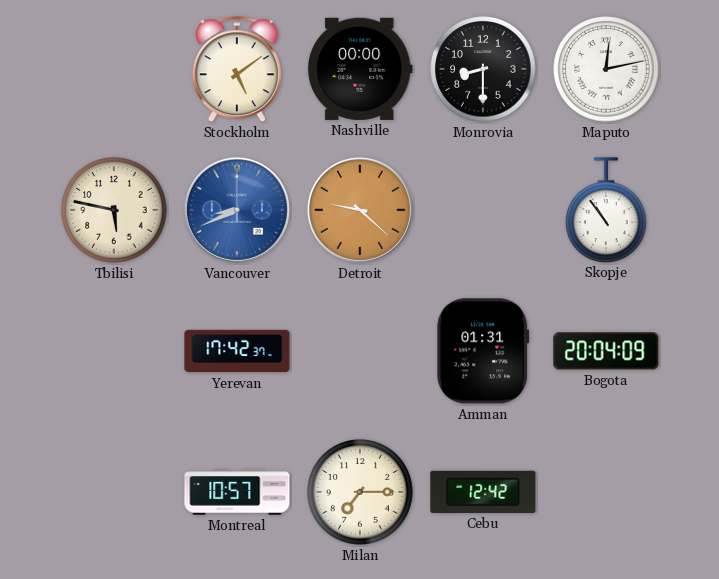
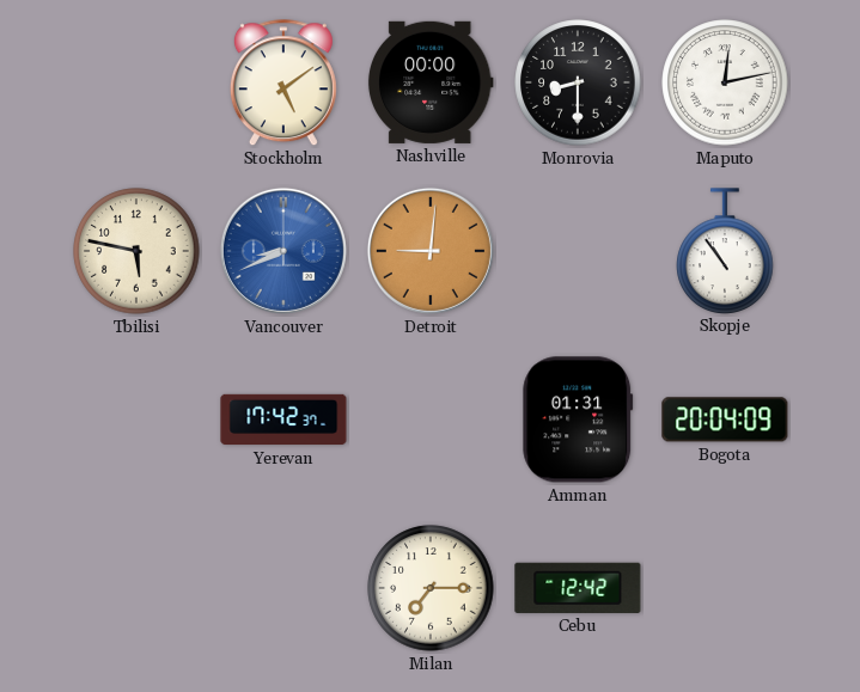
Detroit: 9:22 -> 9:01
Montreal: 10:57 -> none
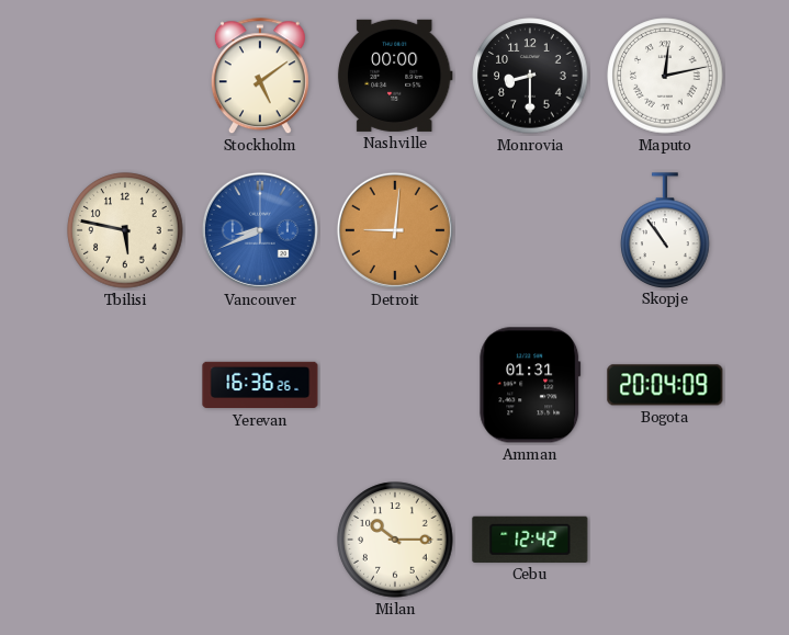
Yerevan: 17:42 -> 16:36
Milan: 7:15 -> 10:15
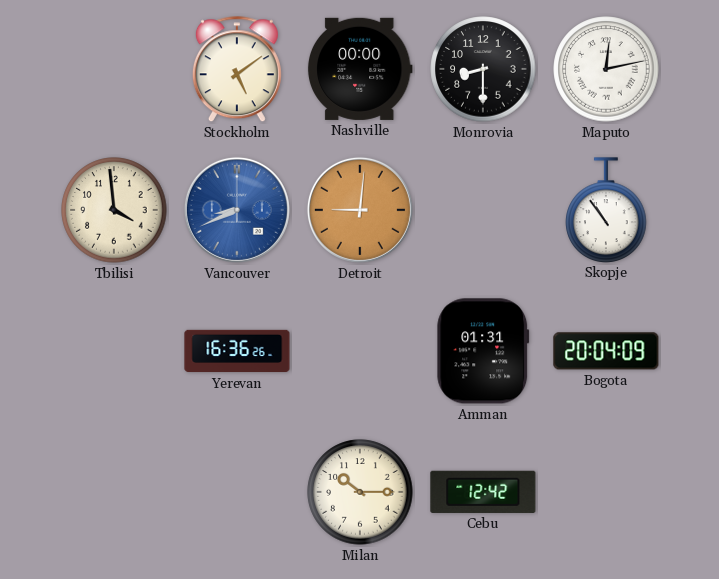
Tbilisi: 5:47 -> 3:59
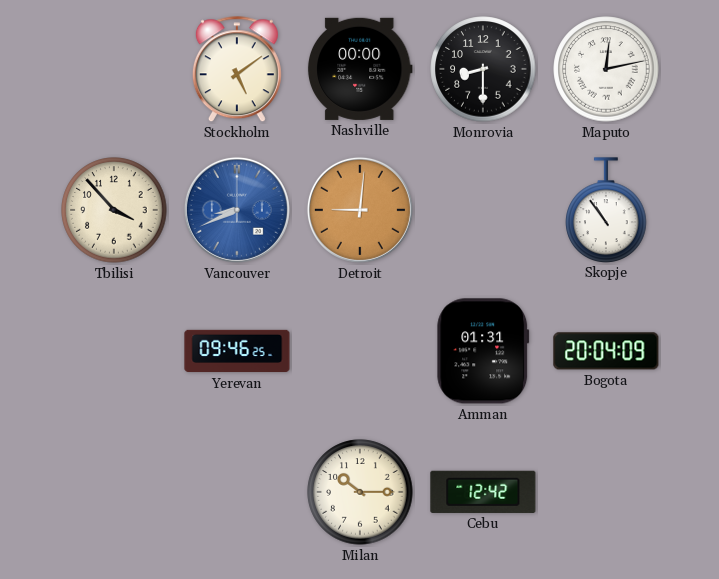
Tbilisi: 3:59 -> 3:53
Yerevan: 16:36 -> 09:46
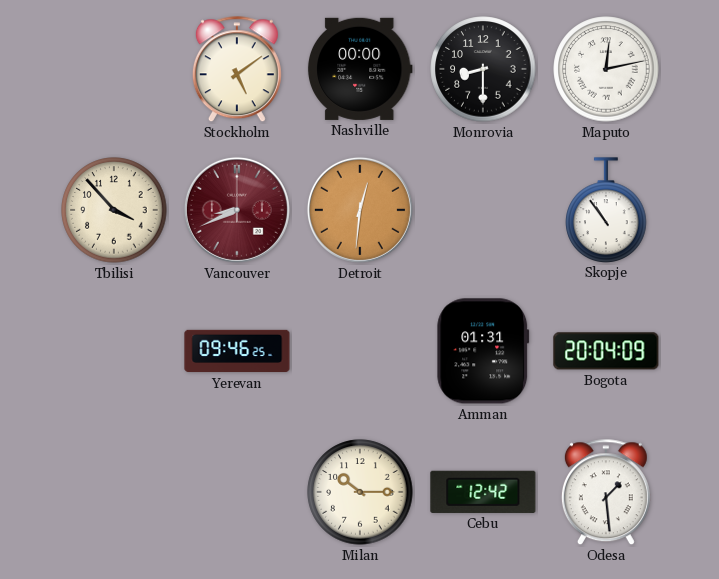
Vancouver dial: blue -> burgundy
Detroit: 9:01 -> 12:31
Odesa: none -> 1:29
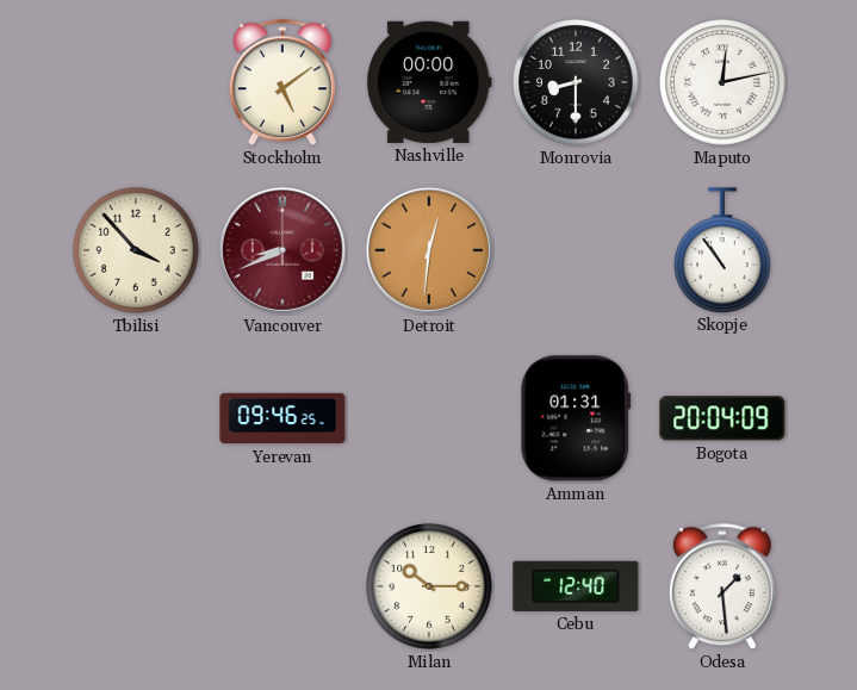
Cebu: 12:42 -> 12:40
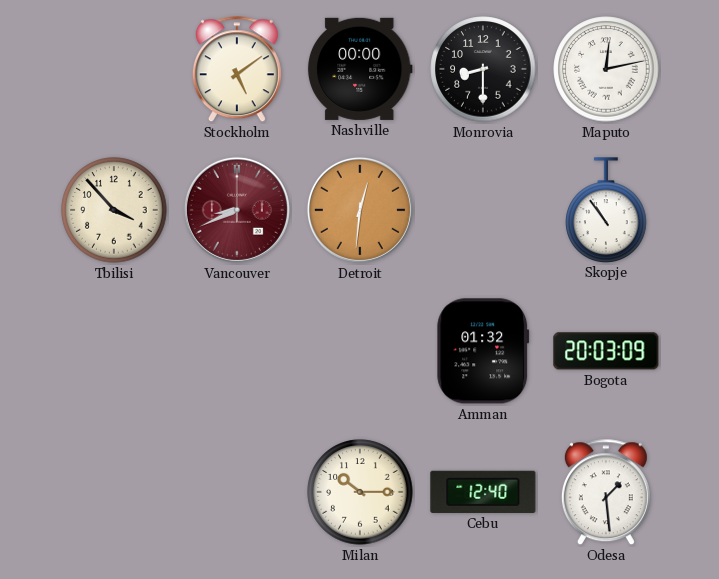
Yerevan: 09:46 -> none
Amman: 01:31 -> 01:32
Bogota: 20:04 -> 20:03
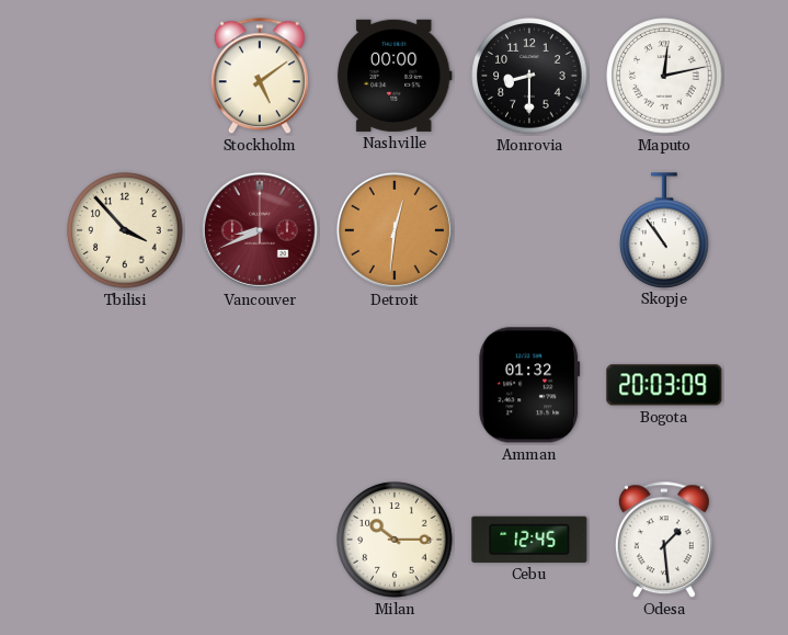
Cebu: 12:40 -> 12:45
